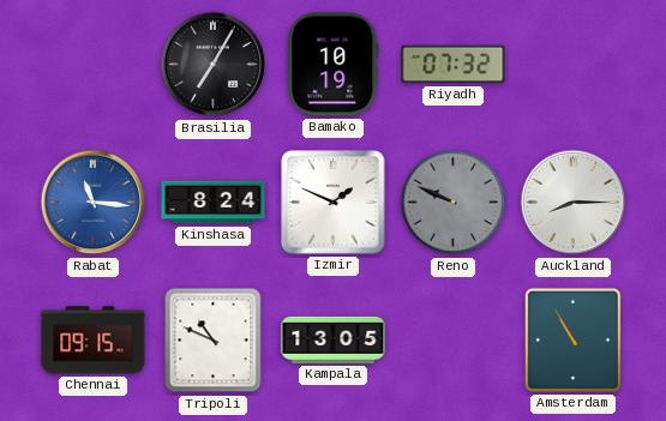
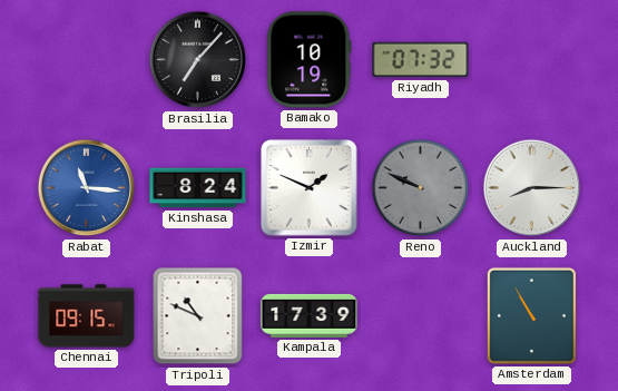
Brasilia: 7:05 -> 7:07
Kampala: 13:05 -> 17:39
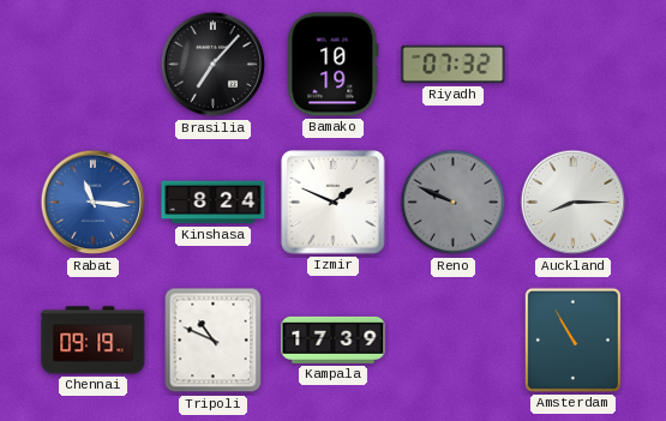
Chennai: 09:15 -> 09:19
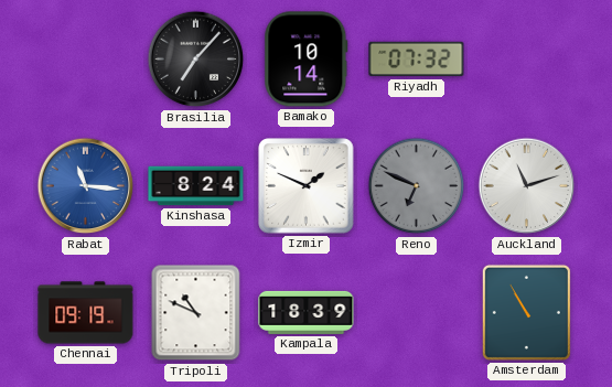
Bamako: 10:19 -> 10:14
Reno: 9:49 -> 6:49
Auckland: 8:15 -> 11:12
Kampala: 17:39 -> 18:39
